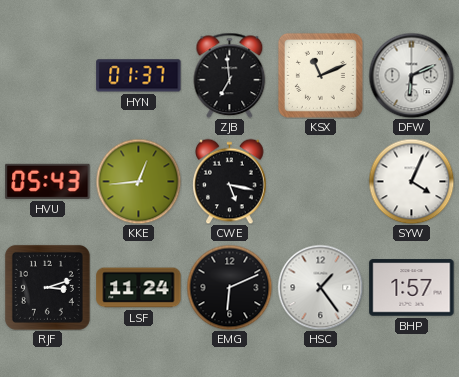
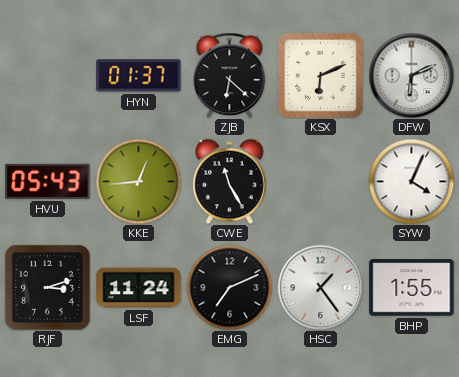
ZJB: 6:59 -> 6:22
KSX: 11:11 -> 6:11
CWE: 5:17 -> 11:25
EMG: 6:11 -> 7:11
BHP: 1:57 -> 1:55
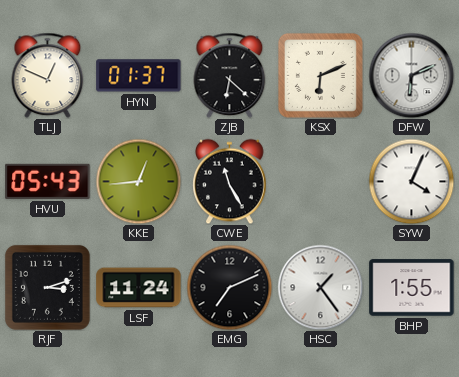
TLJ: none -> 12:49
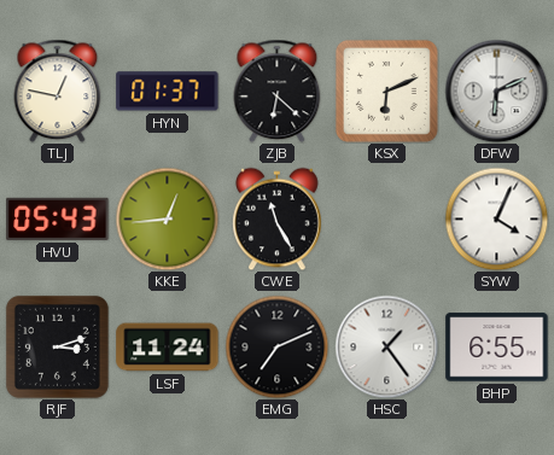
TLJ: 12:49 -> 12:47
BHP: 1:55 -> 6:55
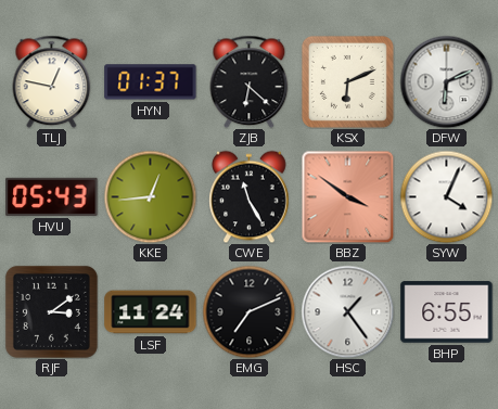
BBZ: none -> 3:51
RJF: 3:12 -> 3:09
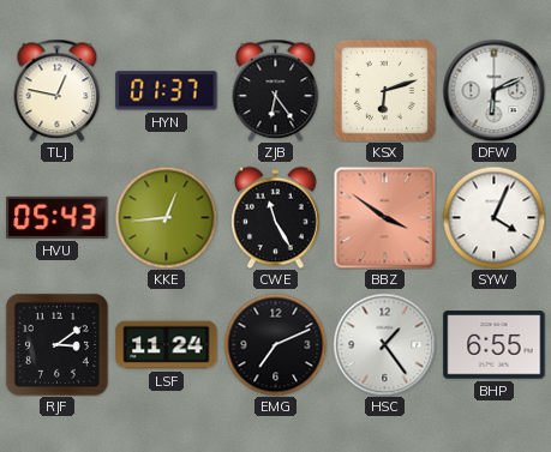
ZJB: 6:22 -> 6:24
KSX: 6:11 -> 6:12
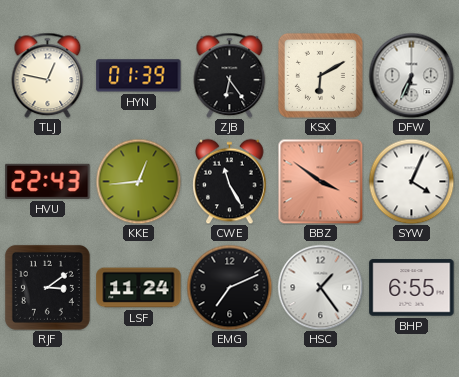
HYN: 01:37 -> 01:39
KSX: 6:12 -> 6:10
DFW: 6:11 -> 6:34
HVU: 05:43 -> 22:43
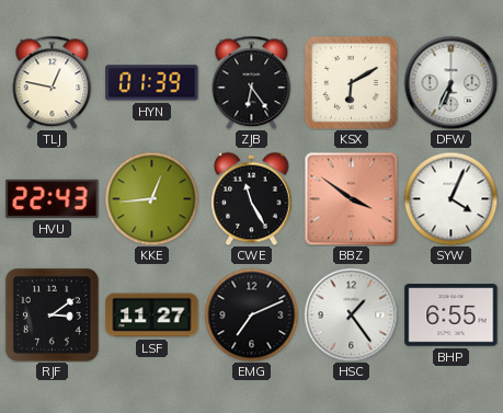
LSF: 11:24 -> 11:27
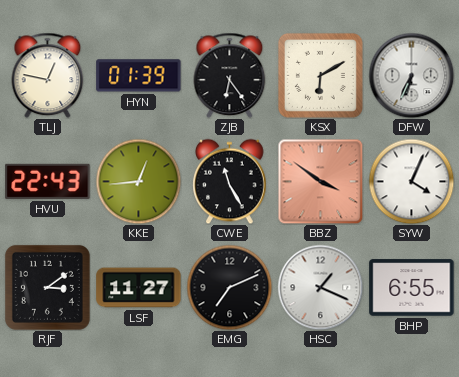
HSC: 1:24 -> 1:19
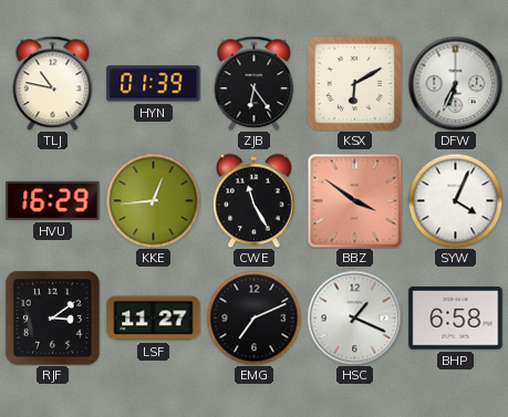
TLJ: 12:47 -> 10:47
HVU: 22:43 -> 16:29
BHP: 6:55 -> 6:58
